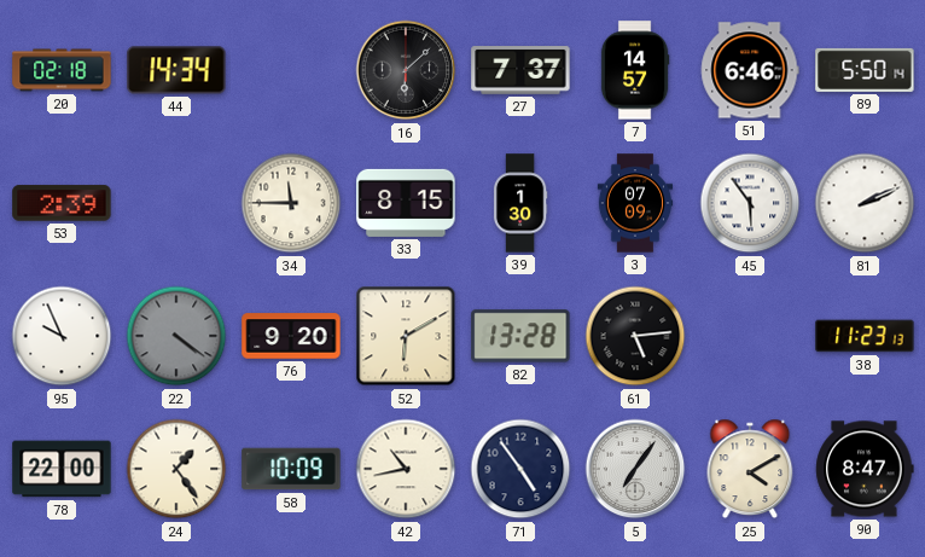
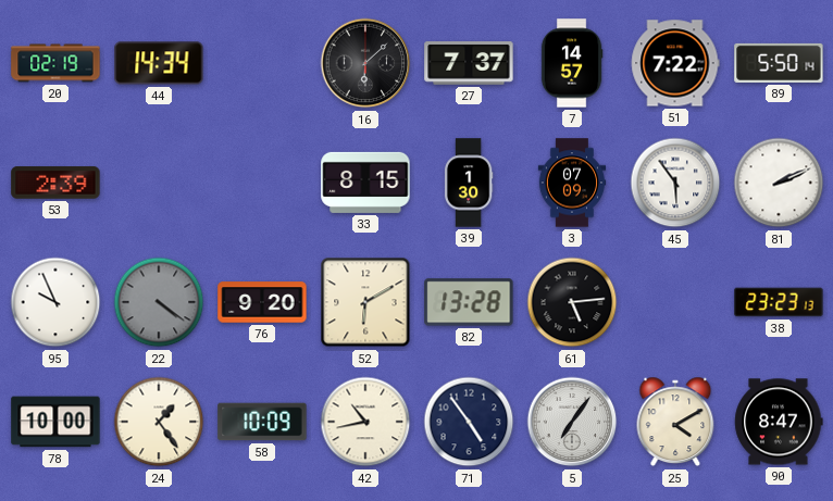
20: 02:18 -> 02:19
51: 6:46 -> 7:22
34: 11:45 -> none
38: 11:23 -> 23:23
78: 22:00 -> 10:00
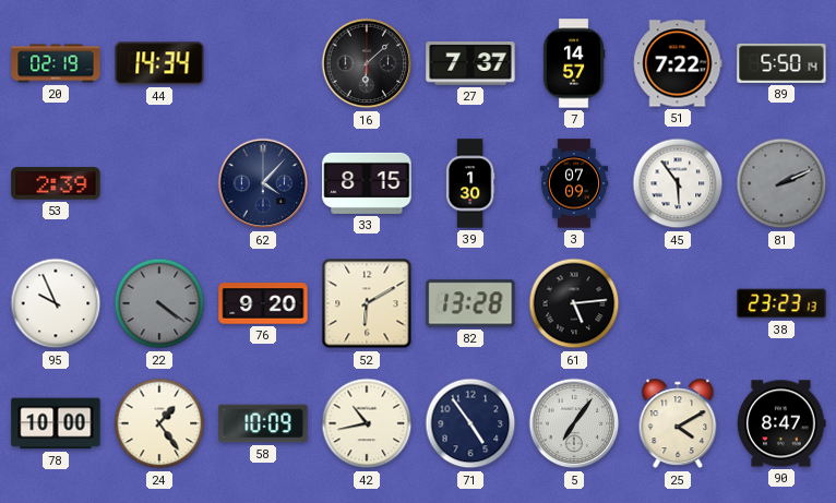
62: none -> 4:07
81 dial: white -> grey
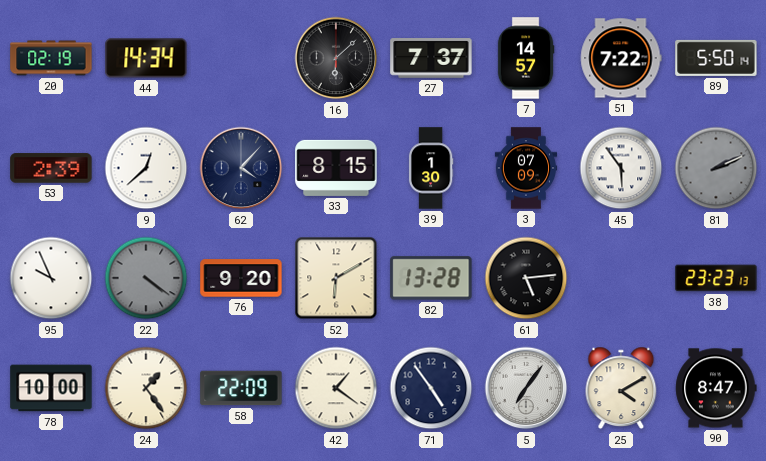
9: none -> 12:38
58: 10:09 -> 22:09
42: 10:43 -> 1:21
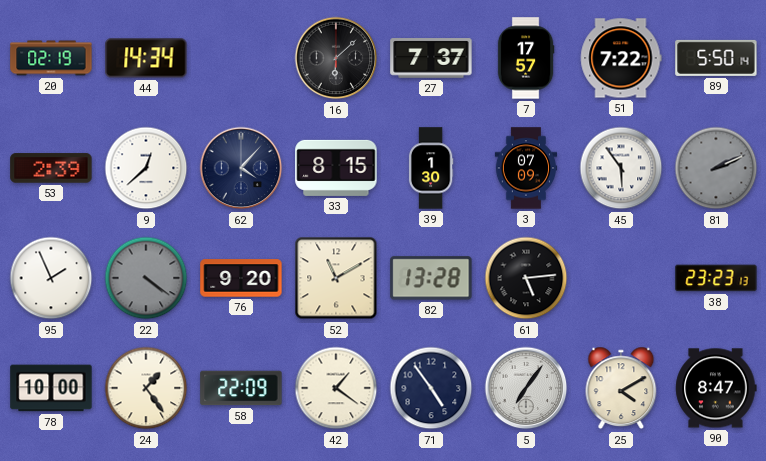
7: 14:57 -> 17:57
95: 9:56 -> 1:56
52: 6:10 -> 11:10
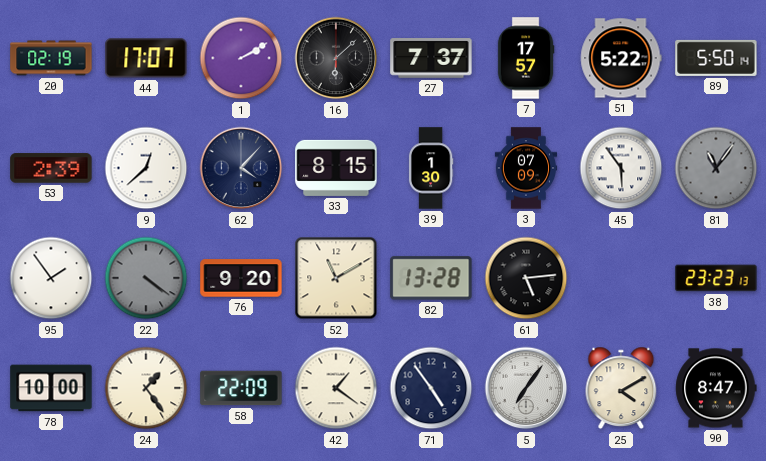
44: 14:34 -> 17:07
1: none -> 2:10
51: 7:22 -> 5:22
81: 2:11 -> 11:06
95: 1:56 -> 1:54
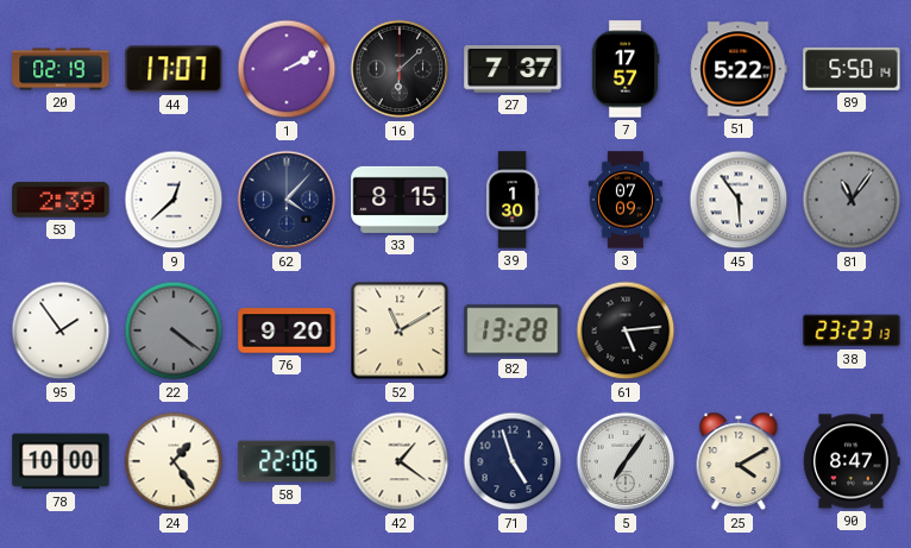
58: 22:09 -> 22:06
71: 4:54 -> 4:57
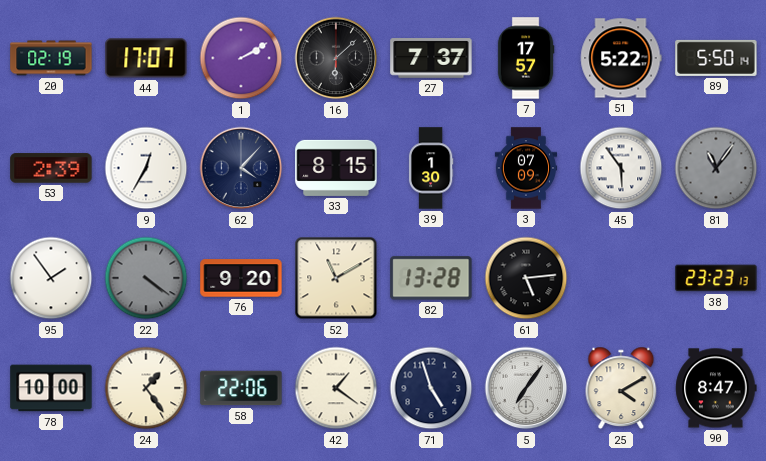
9: 12:38 -> 12:35
